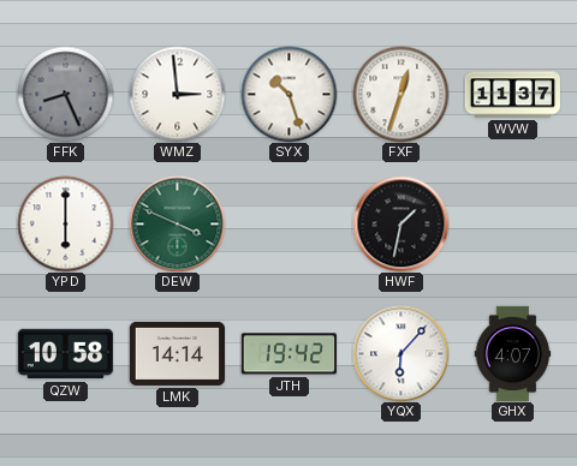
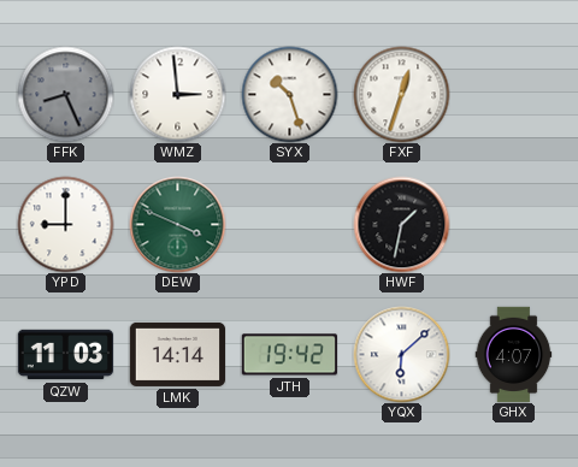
WVW: 11:37 -> none
YPD: 6:00 -> 9:00
QZW: 10:58 -> 11:03
YQX: 6:07 -> 6:08
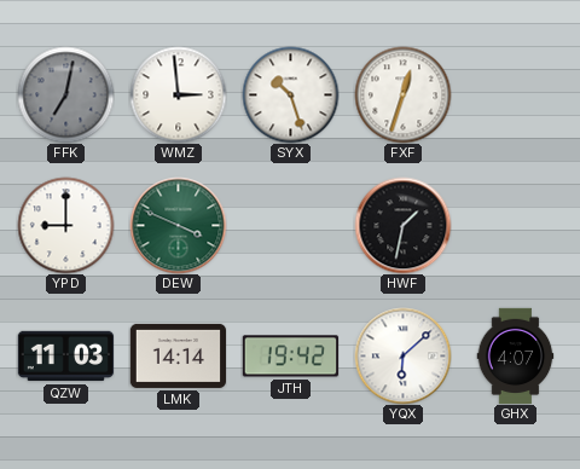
FFK: 8:26 -> 7:02
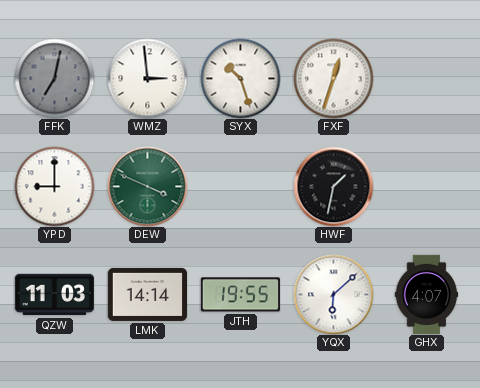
JTH: 19:42 -> 19:55
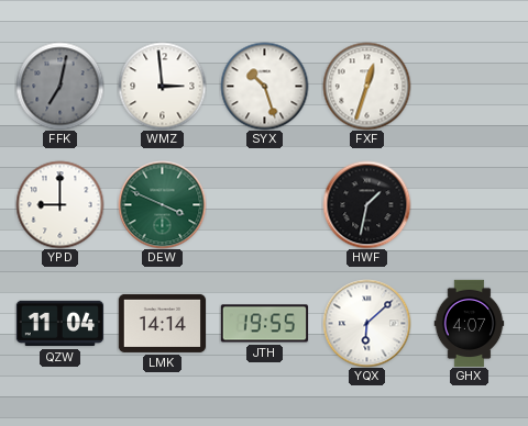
QZW: 11:03 -> 11:04
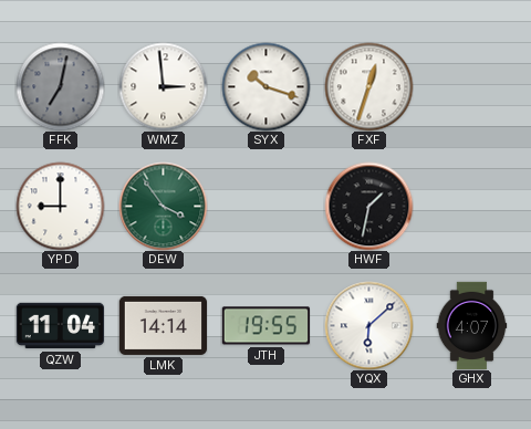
SYX: 10:27 -> 10:18
DEW: 3:49 -> 3:54
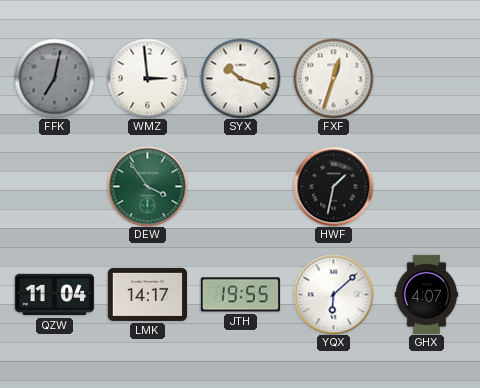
YPD: 9:00 -> none
LMK: 14:14 -> 14:17
